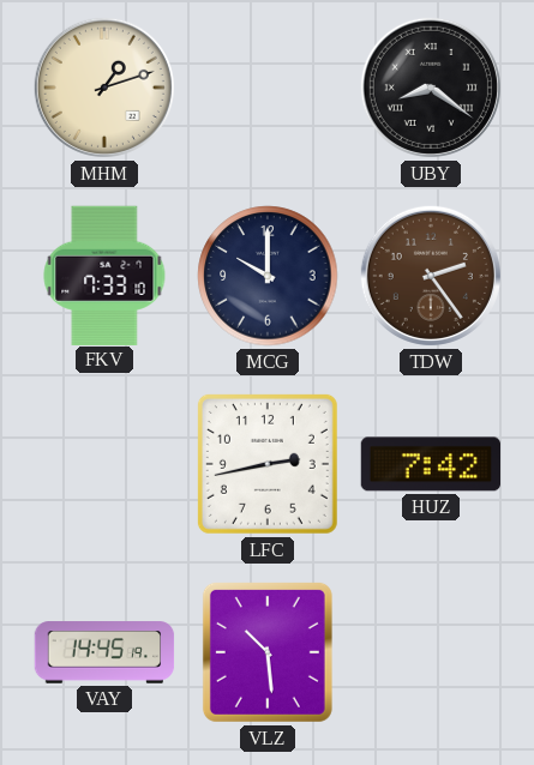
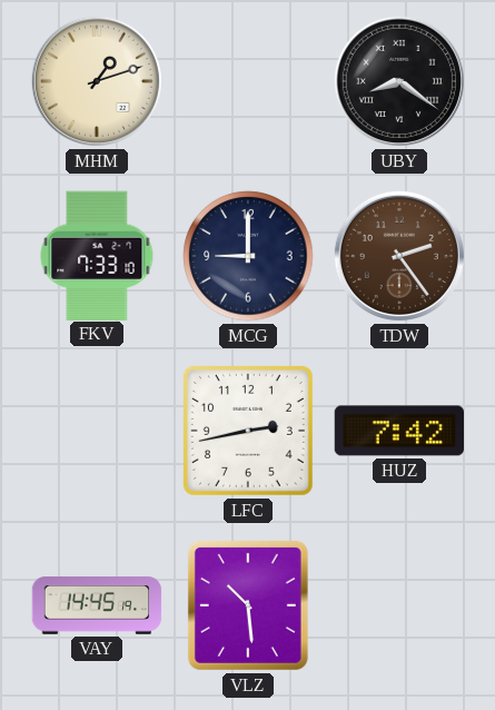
MCG: 10:00 -> 9:00
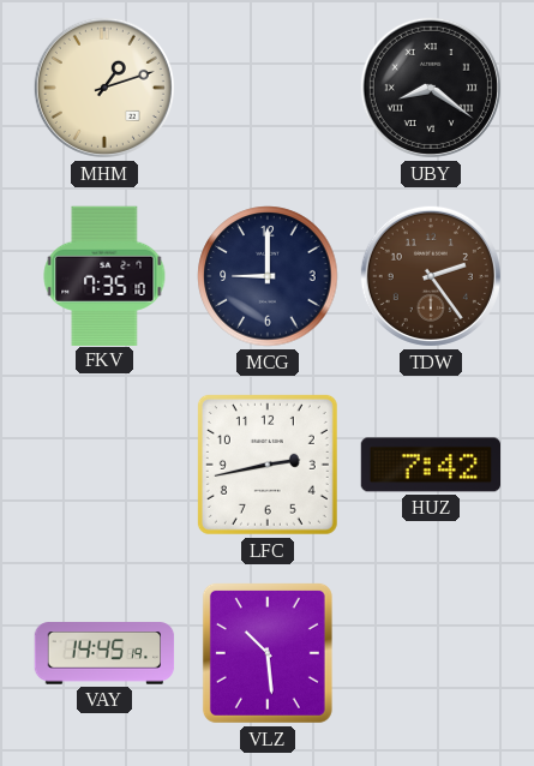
FKV: 7:33 -> 7:35
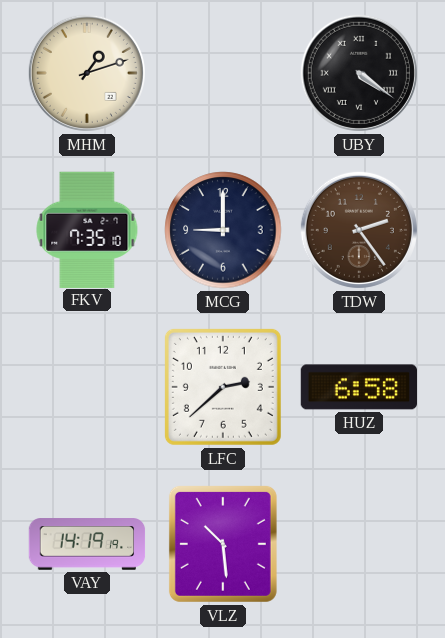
UBY: 8:21 -> 4:21
LFC: 2:43 -> 2:38
HUZ: 7:42 -> 6:58
VAY: 14:45 -> 14:19
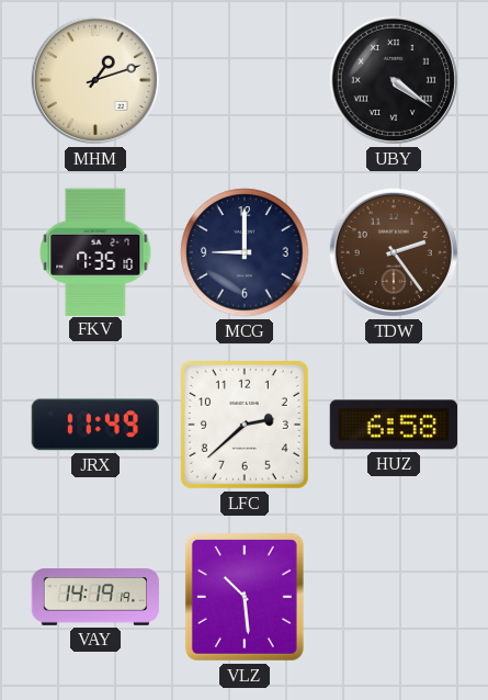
JRX: none -> 11:49
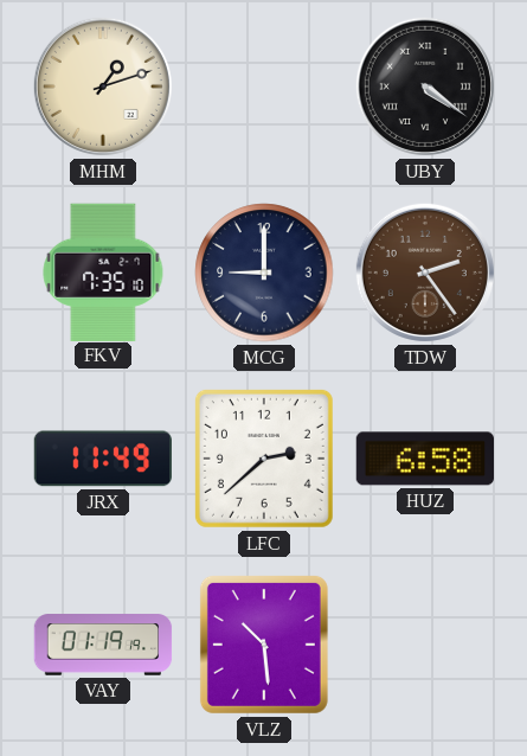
VAY: 14:19 -> 01:19
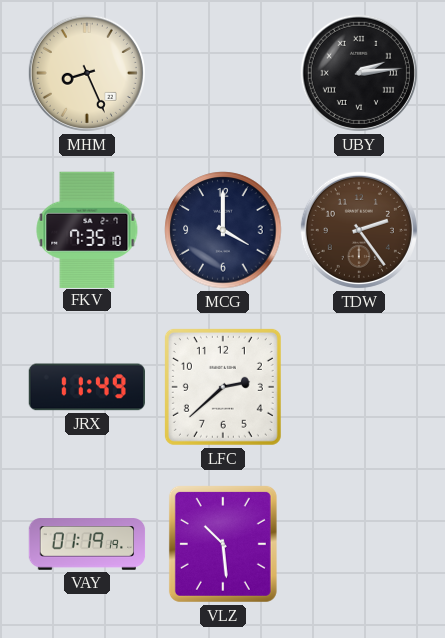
MHM: 1:12 -> 8:26
UBY: 4:21 -> 2:14
MCG: 9:00 -> 4:00
HUZ: 6:58 -> none
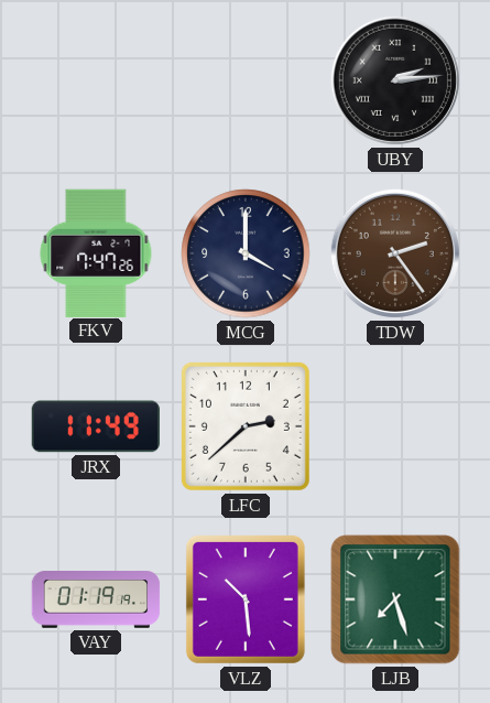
MHM: 8:26 -> none
FKV: 7:35 -> 7:47
LJB: none -> 7:27
